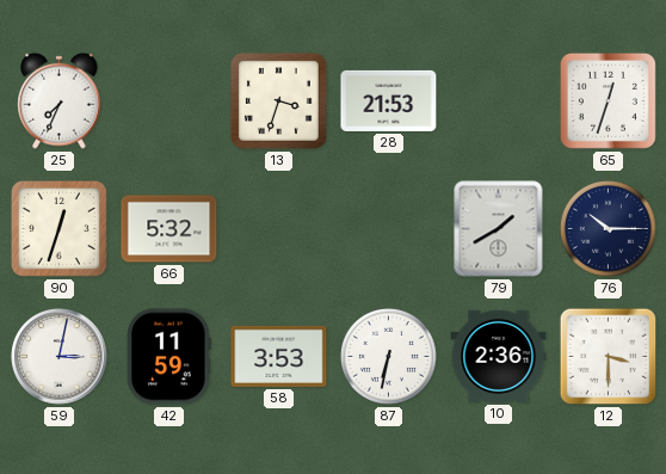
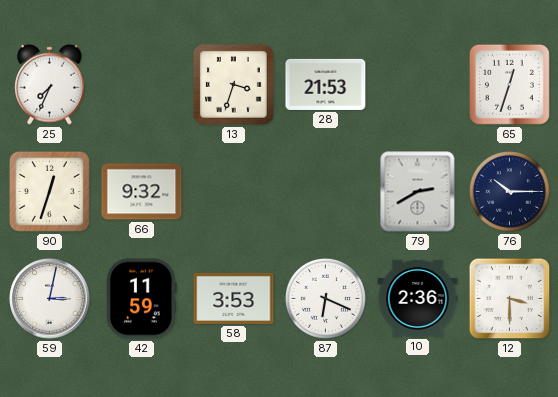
66: 5:32 -> 9:32
79: 1:40 -> 2:40
87: 6:32 -> 6:19
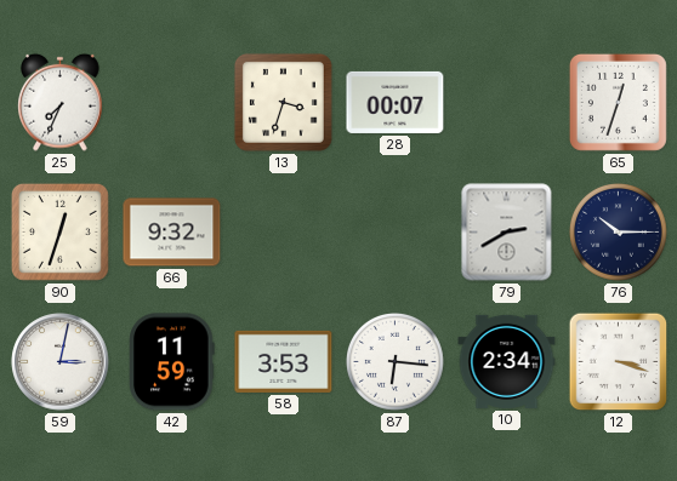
28: 21:53 -> 00:07
87: 6:19 -> 6:16
10: 2:36 -> 2:34
12: 3:30 -> 3:18
